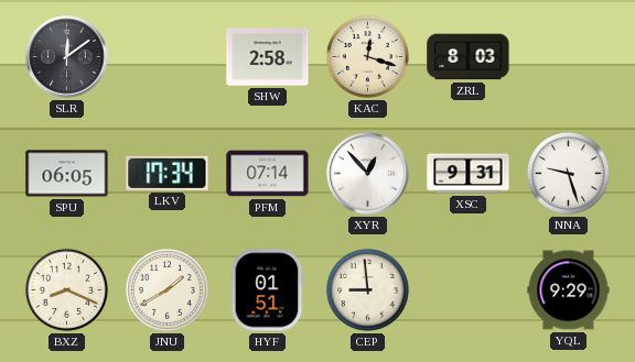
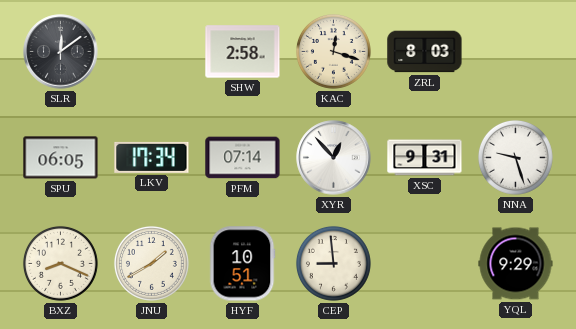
HYF: 01:51 -> 10:51
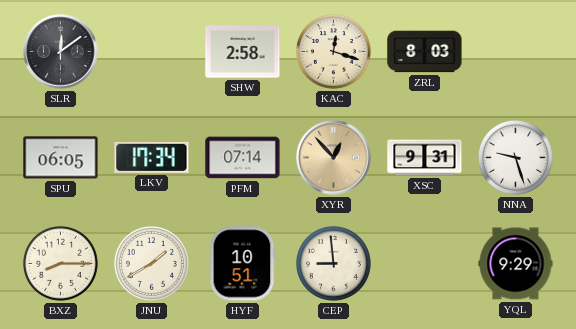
XYR dial: white -> champagne
BXZ: 8:19 -> 8:15
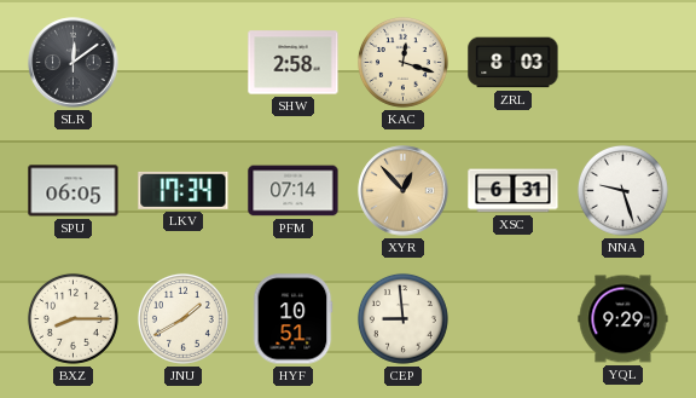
XSC: 9:31 -> 6:31
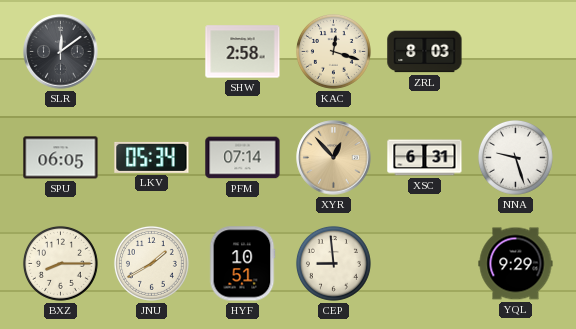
LKV: 17:34 -> 05:34
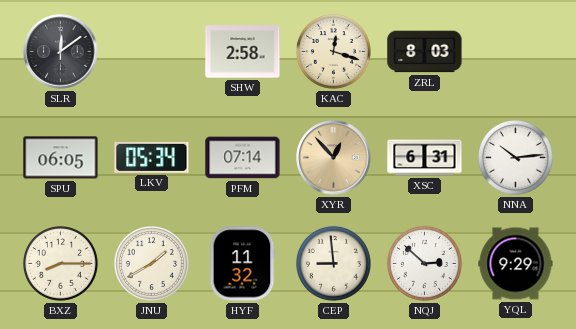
NNA: 9:27 -> 10:14
HYF: 10:51 -> 11:32
NQJ: none -> 2:52
